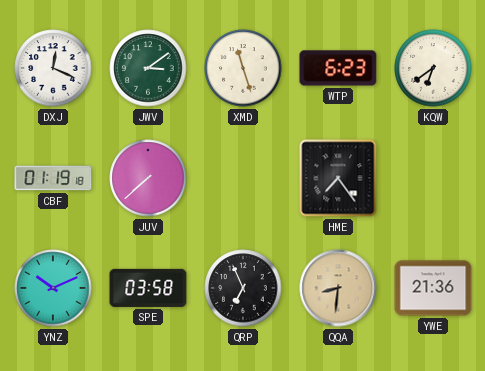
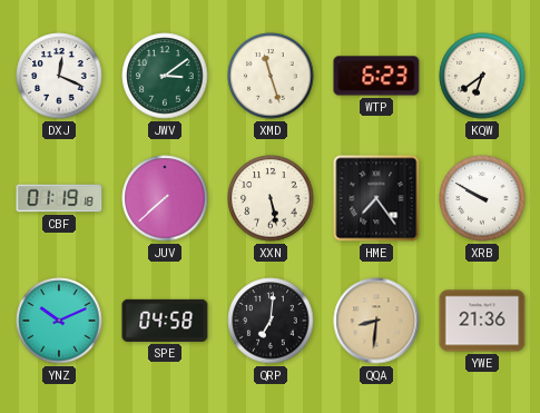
XXN: none -> 5:28
XRB: none -> 9:50
SPE: 03:58 -> 04:58
QRP: 6:56 -> 7:01
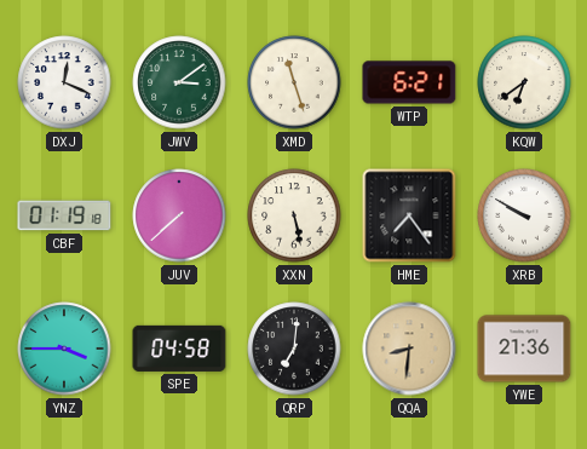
WTP: 6:23 -> 6:21
YNZ: 10:11 -> 3:45
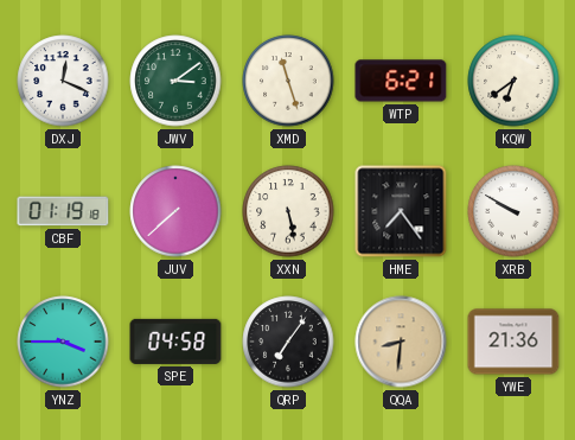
QRP: 7:01 -> 7:06
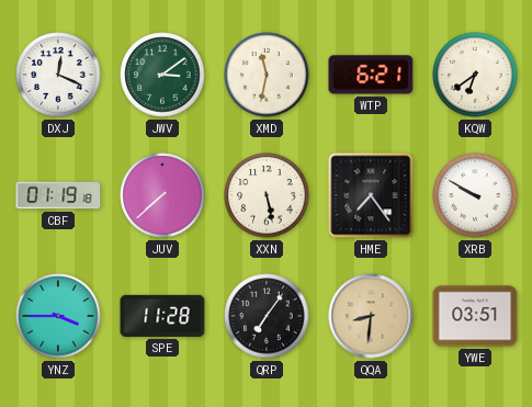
XMD: 11:27 -> 11:32
SPE: 04:58 -> 11:28
YWE: 21:36 -> 03:51
